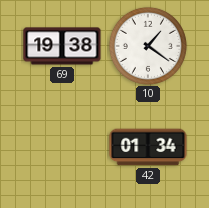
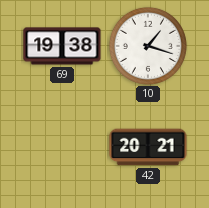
10: 1:21 -> 1:18
42: 01:34 -> 20:21
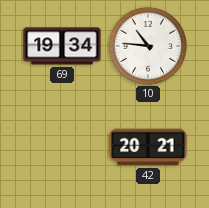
69: 19:38 -> 19:34
10: 1:18 -> 10:46
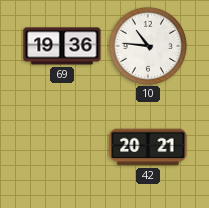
69: 19:34 -> 19:36
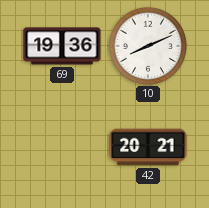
10: 10:46 -> 8:11
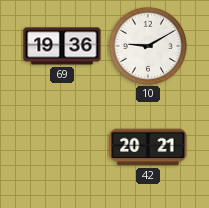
10: 8:11 -> 9:10
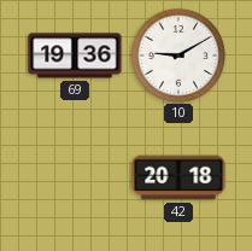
42: 20:21 -> 20:18
